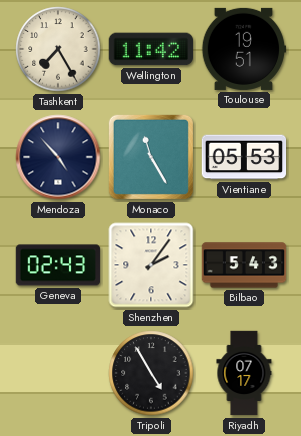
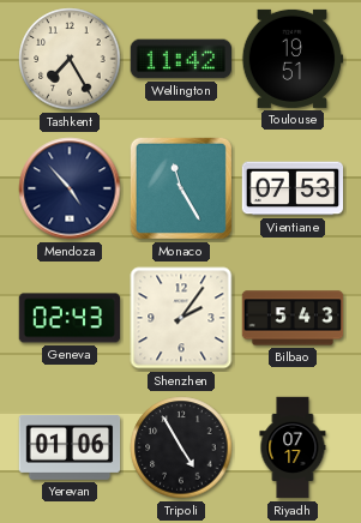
Vientiane: 05:53 -> 07:53
Yerevan: none -> 01:06
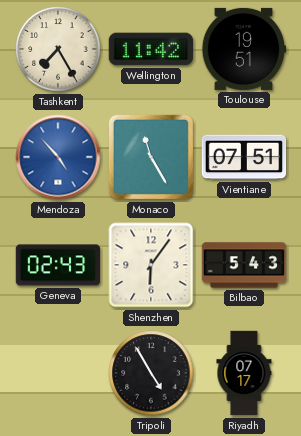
Mendoza dial: navy -> blue
Vientiane: 07:53 -> 07:51
Shenzhen: 2:06 -> 6:06
Yerevan: 01:06 -> none
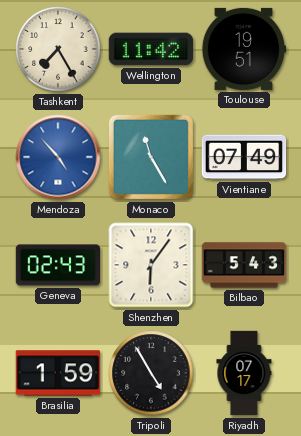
Vientiane: 07:51 -> 07:49
Brasilia: none -> 1:59
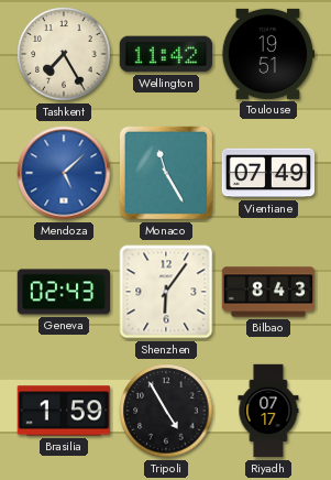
Mendoza: 4:53 -> 5:08
Bilbao: 5:43 -> 8:43
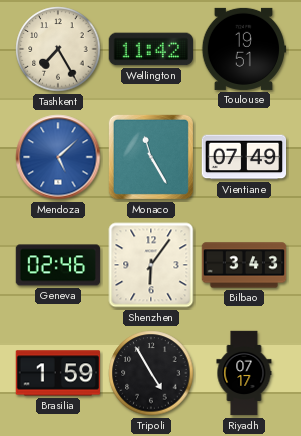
Geneva: 02:43 -> 02:46
Bilbao: 8:43 -> 3:43
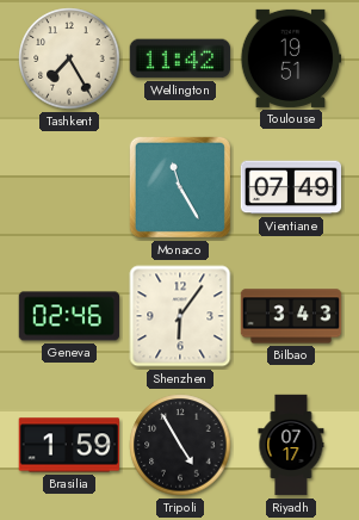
Mendoza: 5:08 -> none
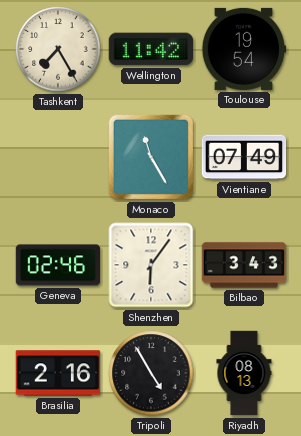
Toulouse: 19:51 -> 19:54
Brasilia: 1:59 -> 2:16
Riyadh: 07:17 -> 08:13
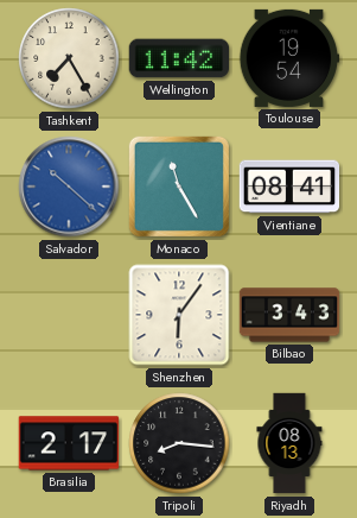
Salvador: none -> 10:22
Vientiane: 07:49 -> 08:41
Geneva: 02:46 -> none
Brasilia: 2:16 -> 2:17
Tripoli: 4:55 -> 8:16
